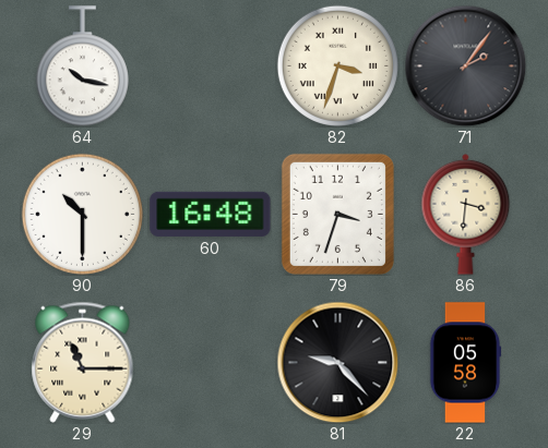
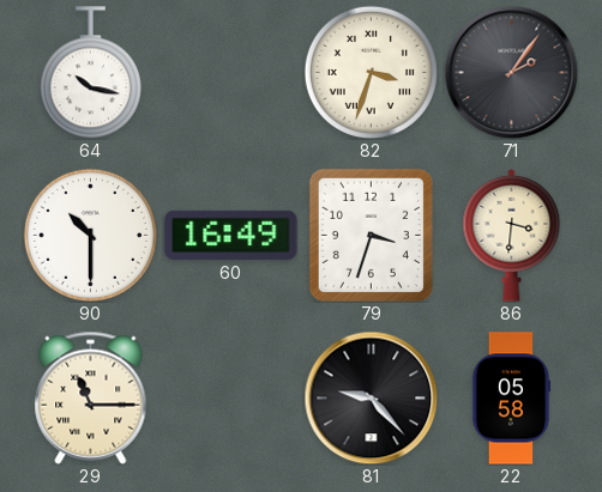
60: 16:48 -> 16:49
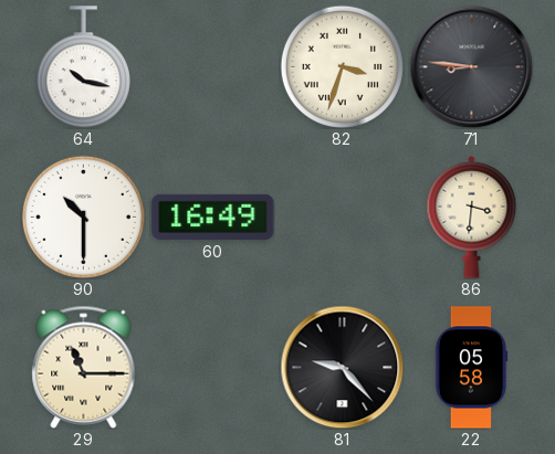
71: 2:06 -> 8:46
79: 3:33 -> none
